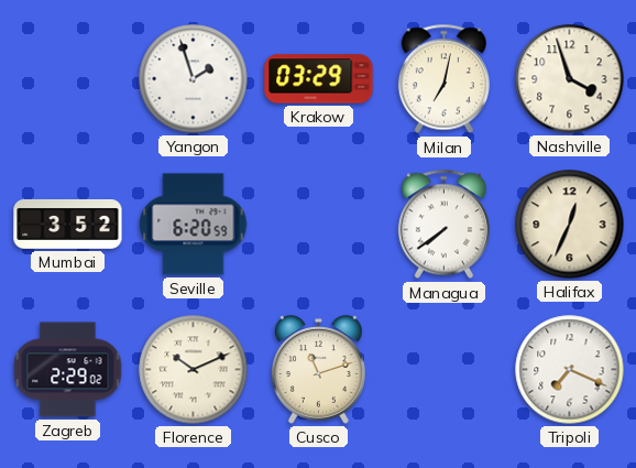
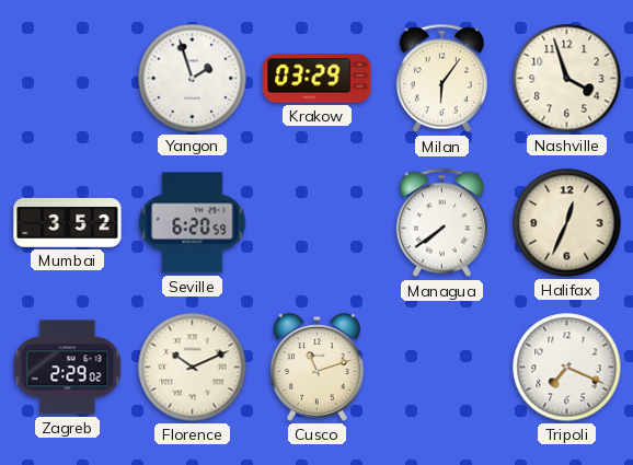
Milan: 7:02 -> 6:06
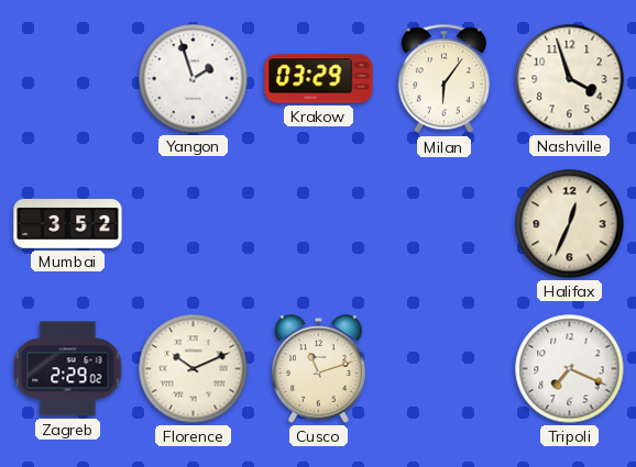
Seville: 6:20 -> none
Managua: 7:39 -> none
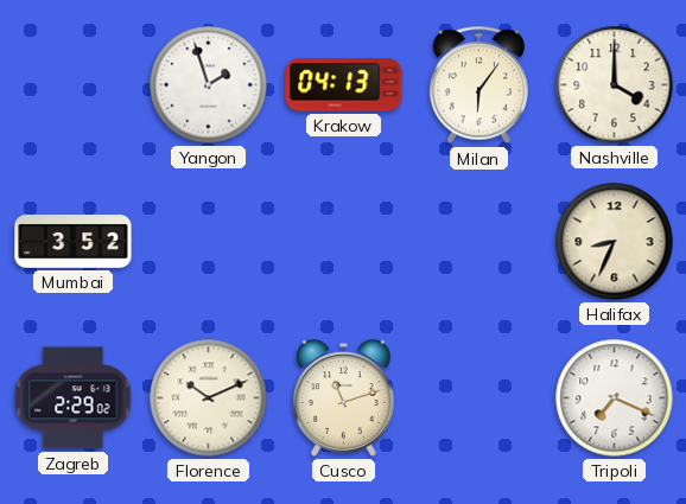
Krakow: 03:29 -> 04:13
Nashville: 3:57 -> 4:00
Halifax: 12:34 -> 8:34
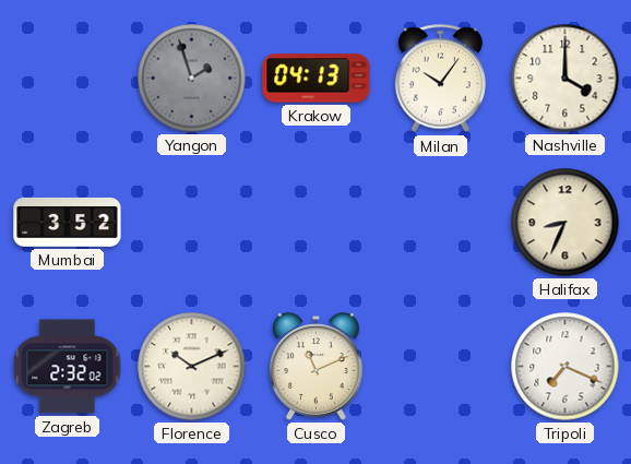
Yangon dial: white -> grey
Milan: 6:06 -> 10:06
Zagreb: 2:29 -> 2:32
Cusco: 11:12 -> 11:11
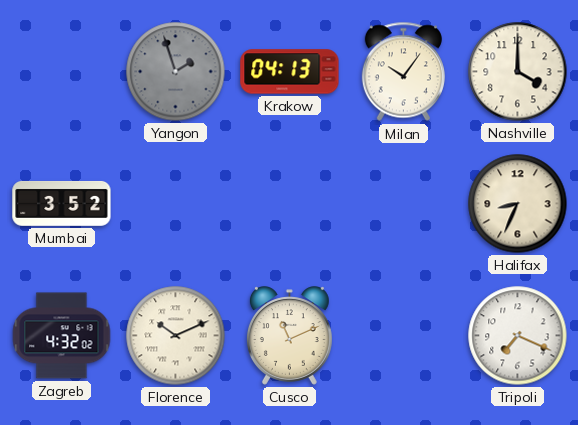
Zagreb: 2:32 -> 4:32
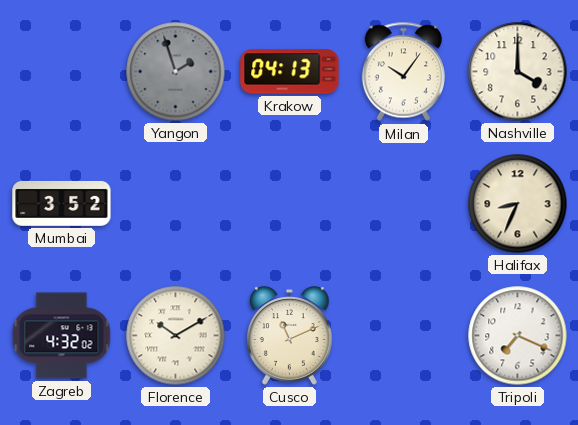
Florence: 10:11 -> 10:10
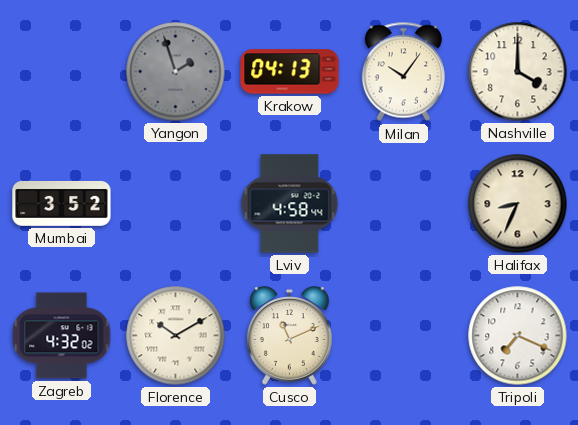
Lviv: none -> 4:58
